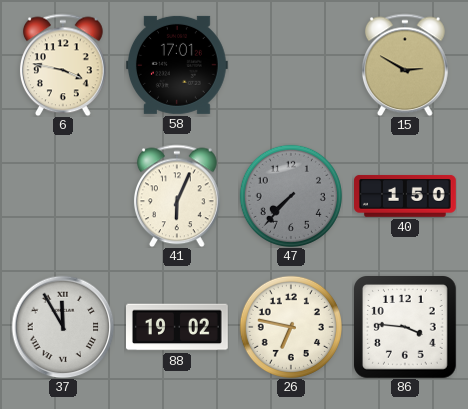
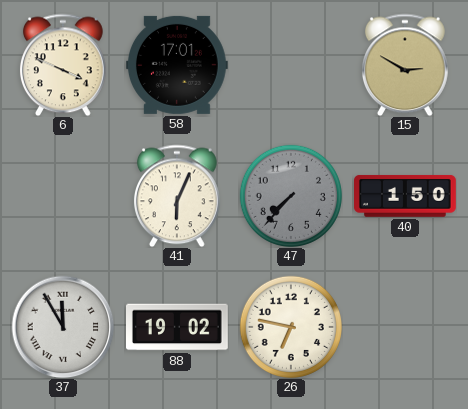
6: 3:47 -> 3:49
86: 3:46 -> none
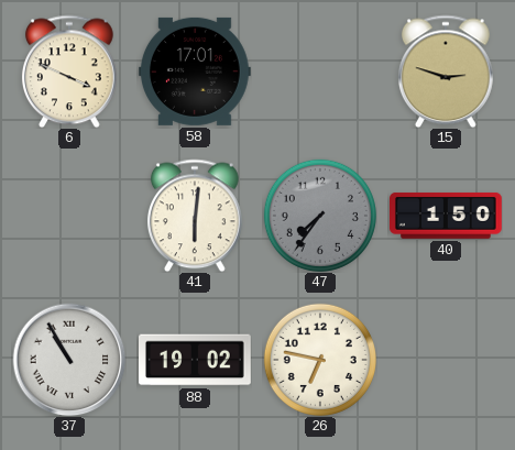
15: 2:50 -> 2:48
41: 6:04 -> 6:01
47: 7:37 -> 7:36
37: 11:55 -> 10:55
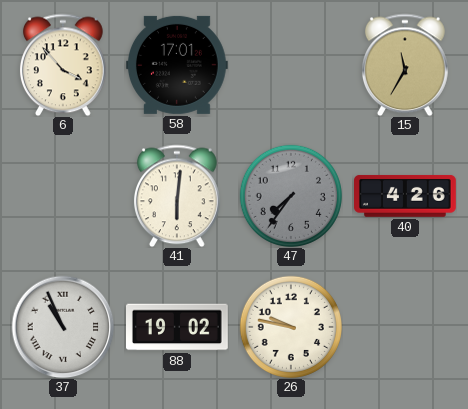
6: 3:49 -> 3:53
15: 2:48 -> 11:35
40: 1:50 -> 4:26
37: 10:55 -> 10:56
26: 6:47 -> 9:47
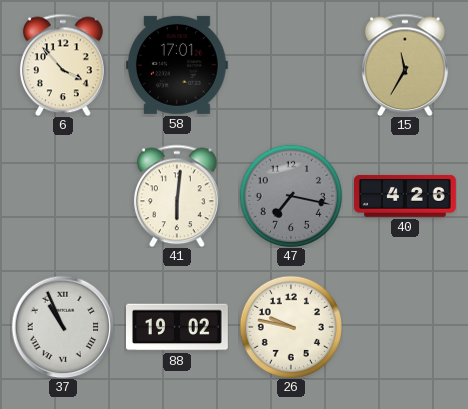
47: 7:36 -> 7:17
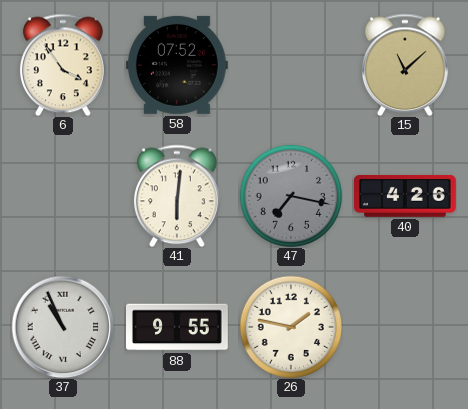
6: 3:53 -> 3:54
58: 17:01 -> 07:52
15: 11:35 -> 11:08
88: 19:02 -> 9:55
26: 9:47 -> 1:47
